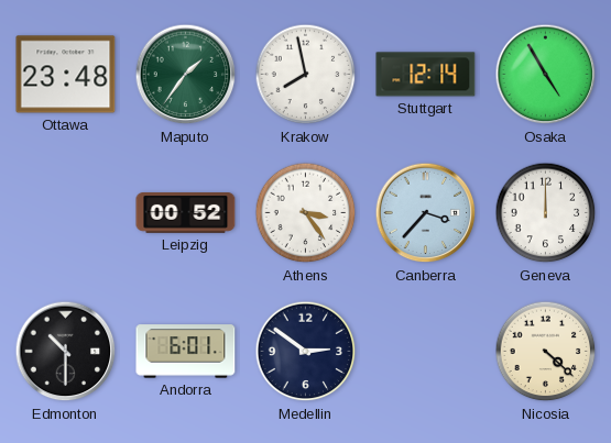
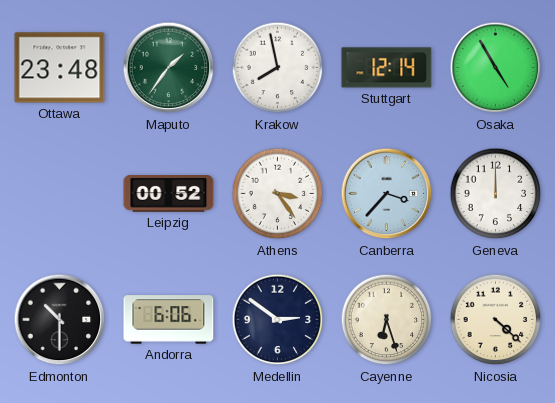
Andorra: 6:01 -> 6:06
Cayenne: none -> 6:27
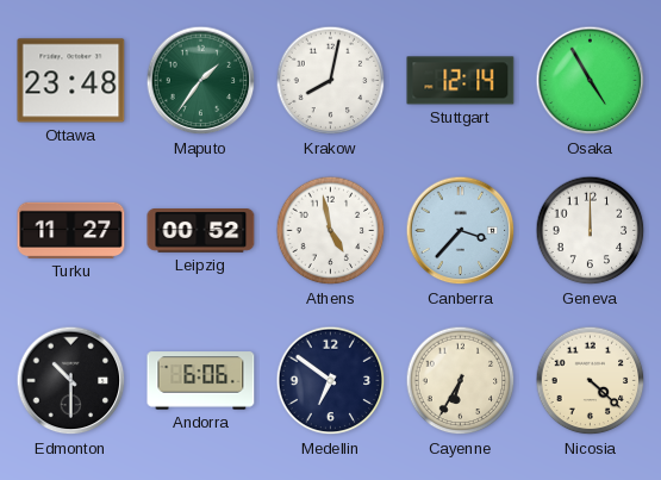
Krakow: 7:58 -> 8:02
Turku: none -> 11:27
Athens: 3:24 -> 4:58
Medellin: 2:51 -> 6:51
Cayenne: 6:27 -> 6:35
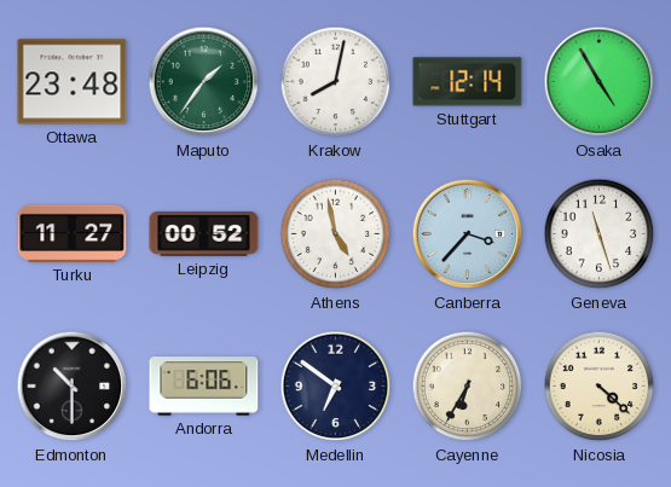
Geneva: 12:00 -> 11:27
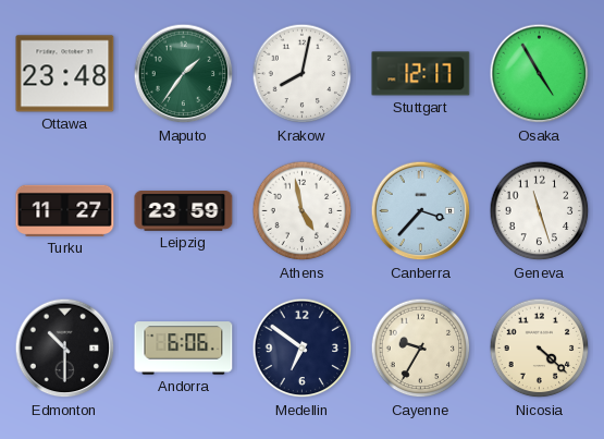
Stuttgart: 12:14 -> 12:17
Leipzig: 00:52 -> 23:59
Cayenne: 6:35 -> 9:35
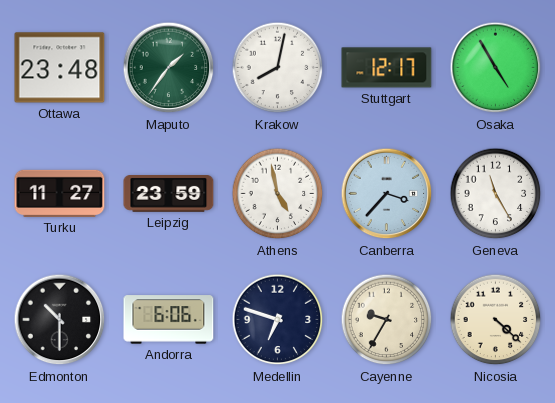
Geneva: 11:27 -> 11:25
Medellin: 6:51 -> 6:48
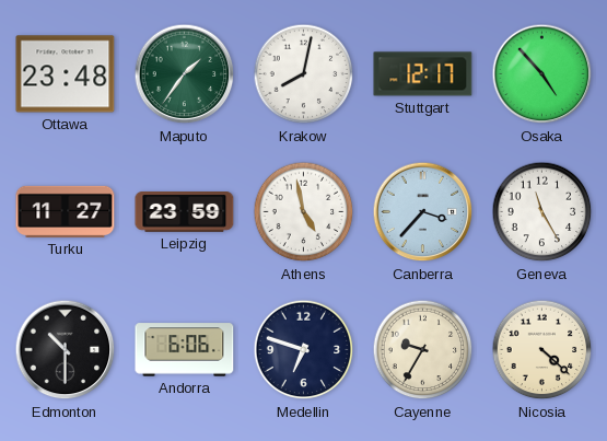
Osaka: 4:55 -> 4:53
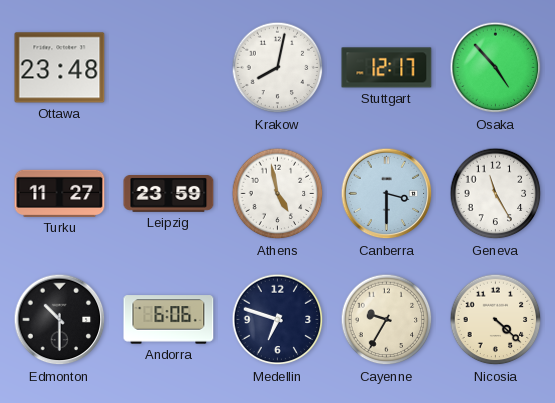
Maputo: 1:36 -> none
Canberra: 3:37 -> 3:30
